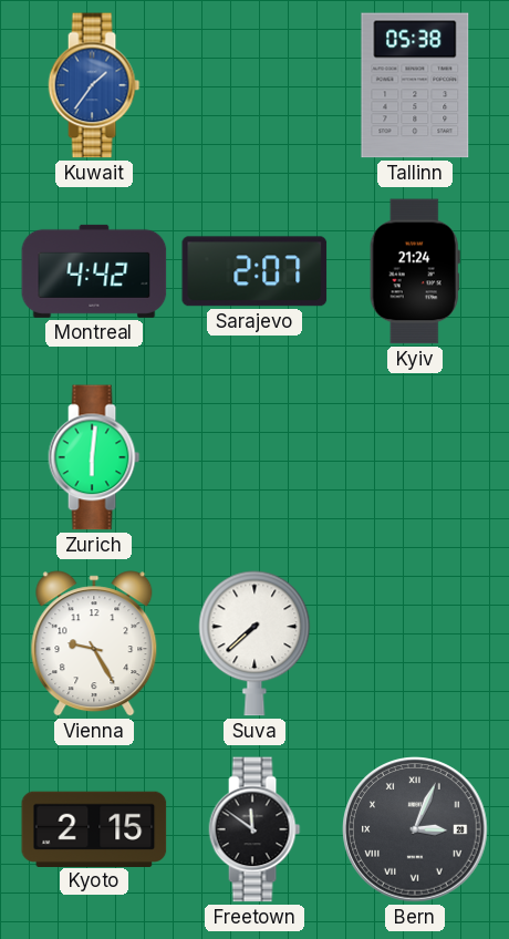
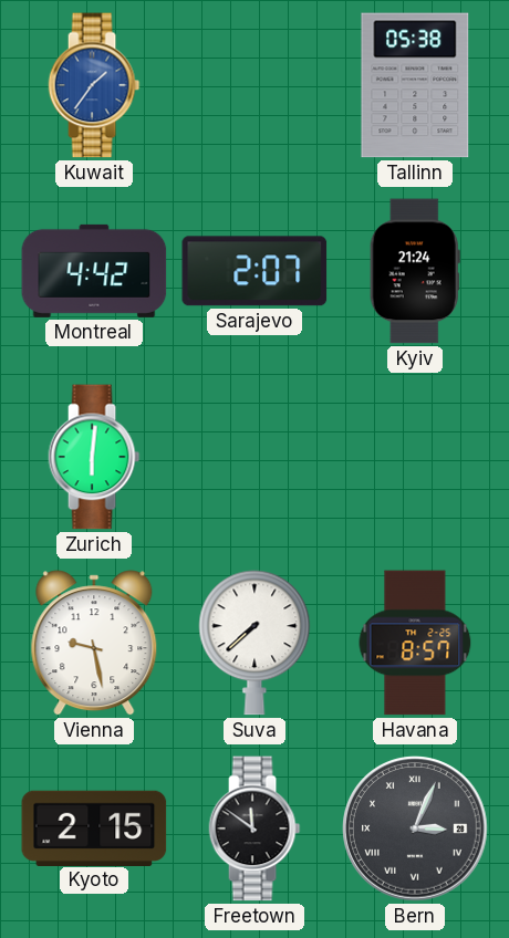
Vienna: 9:25 -> 9:28
Havana: none -> 8:57
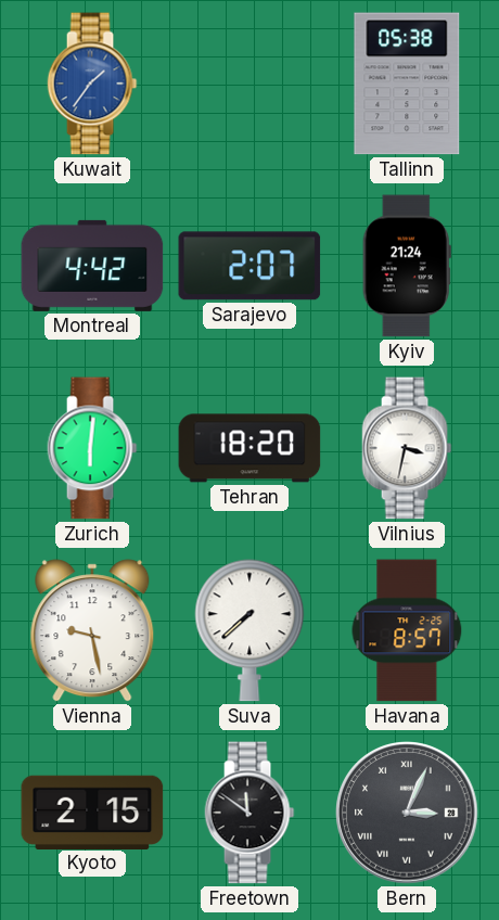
Tehran: none -> 18:20
Vilnius: none -> 3:32
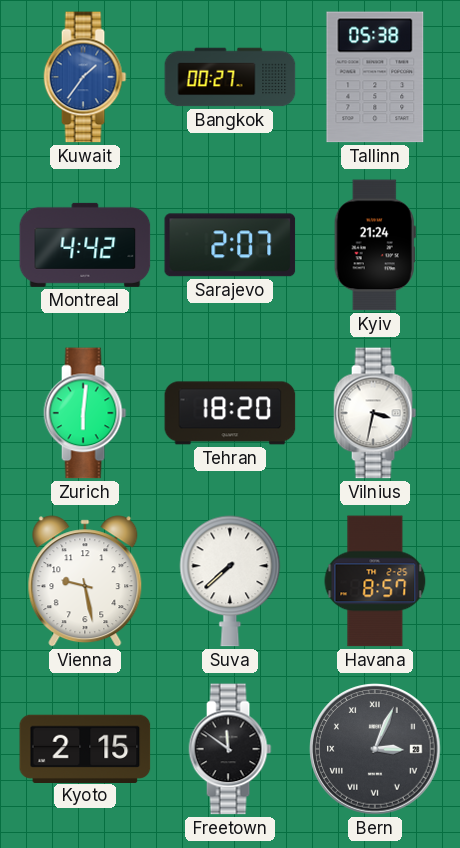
Bangkok: none -> 00:27
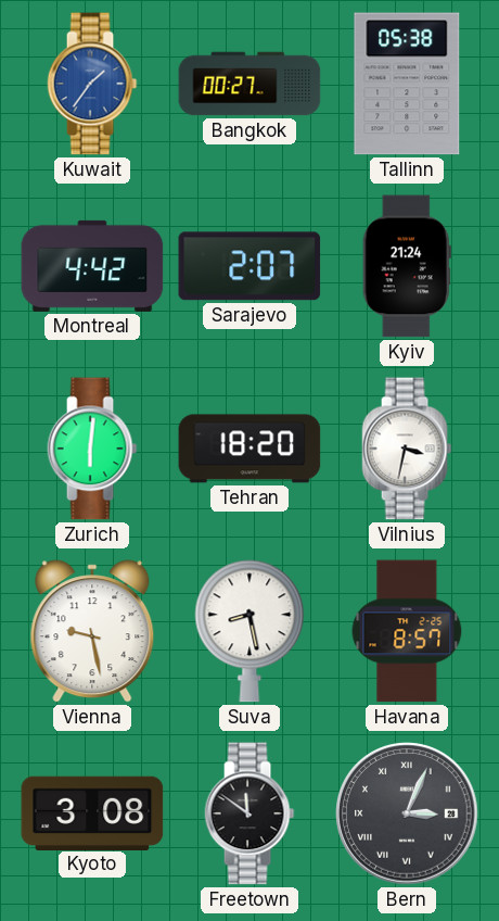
Suva: 7:38 -> 8:28
Kyoto: 2:15 -> 3:08
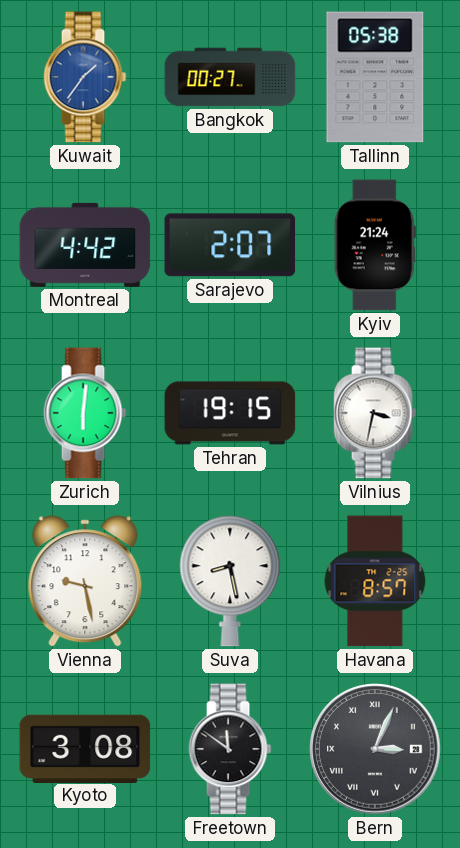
Tehran: 18:20 -> 19:15
